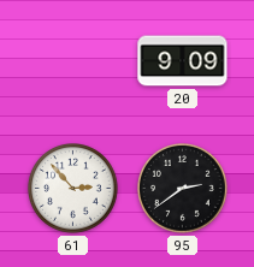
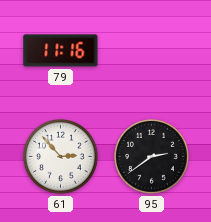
79: none -> 11:16
20: 9:09 -> none
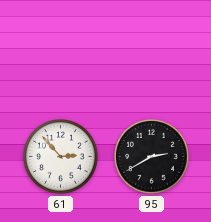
79: 11:16 -> none
95: 2:39 -> 2:40
